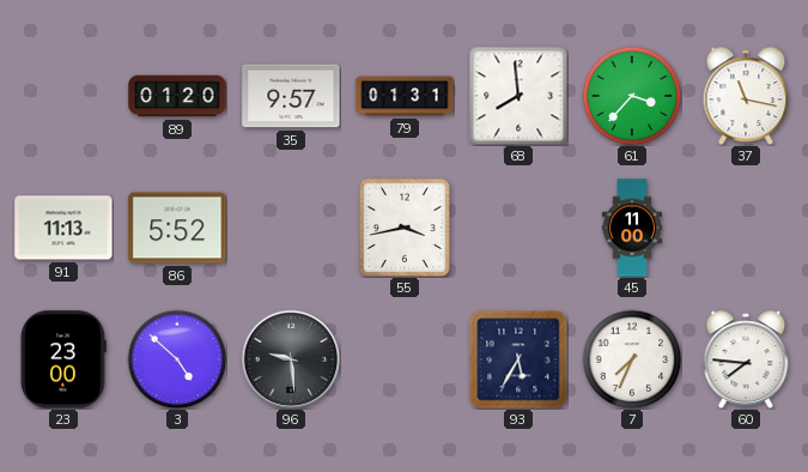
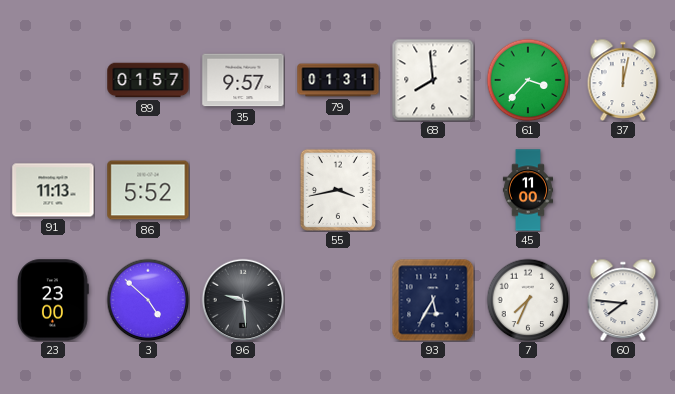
89: 01:20 -> 01:57
37: 11:17 -> 12:02
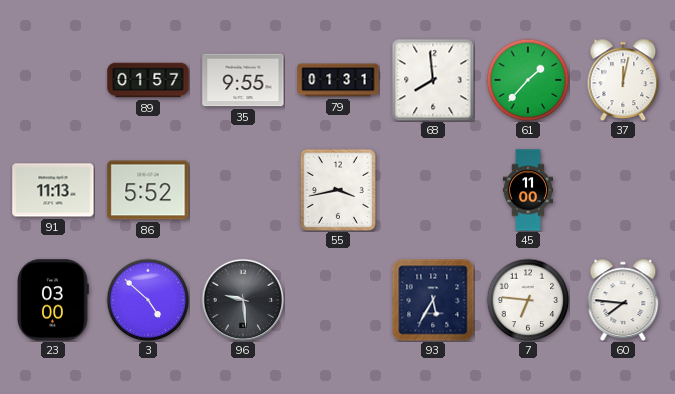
35: 9:57 -> 9:55
61: 3:37 -> 1:37
23: 23:00 -> 03:00
7: 7:34 -> 6:46
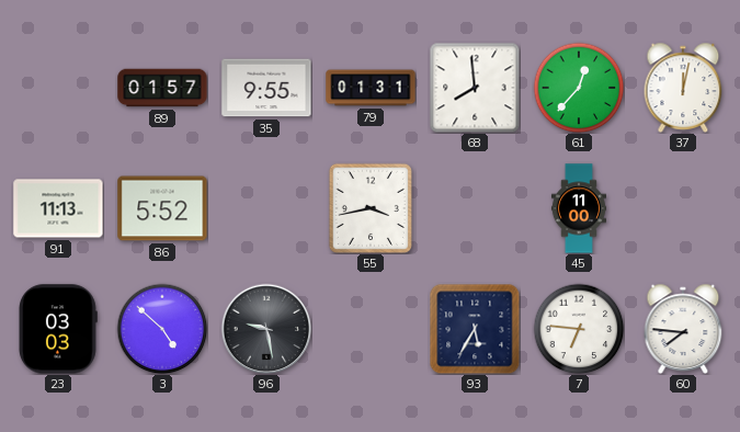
61: 1:37 -> 12:37
23: 03:00 -> 03:03
96: 9:29 -> 9:28
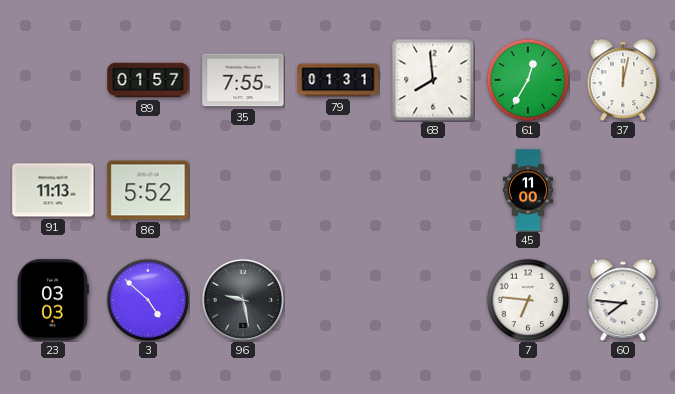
35: 9:55 -> 7:55
61: 12:37 -> 12:35
55: 3:43 -> none
93: 5:35 -> none
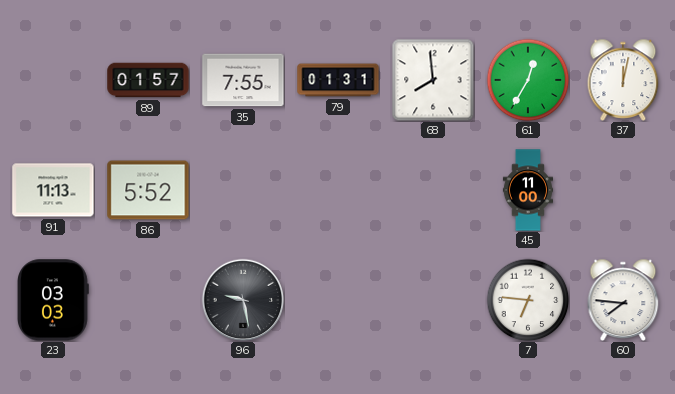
3: 4:52 -> none
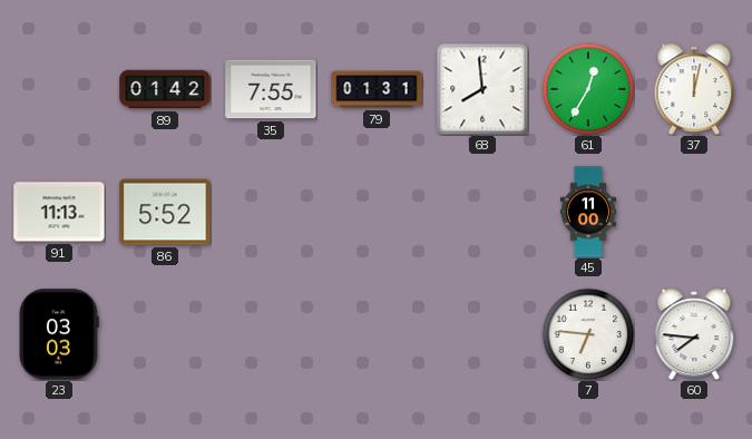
89: 01:57 -> 01:42
96: 9:28 -> none
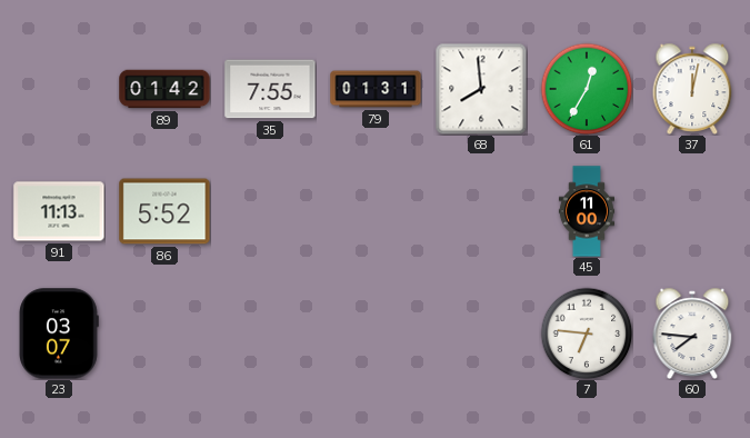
23: 03:03 -> 03:07
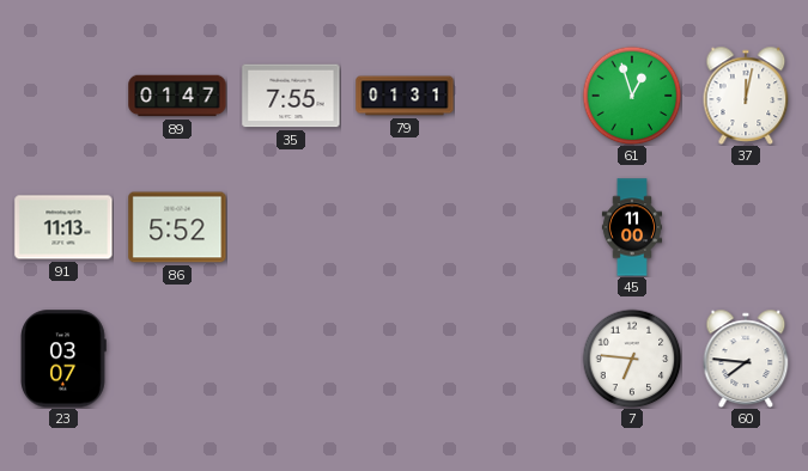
89: 01:42 -> 01:47
68: 7:59 -> none
61: 12:35 -> 12:57
